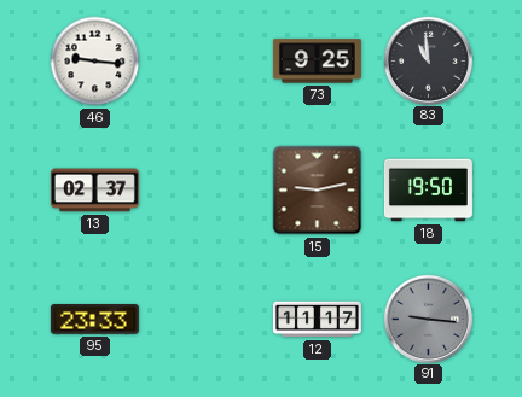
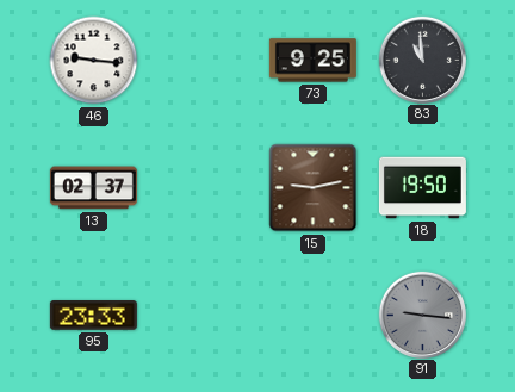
12: 11:17 -> none
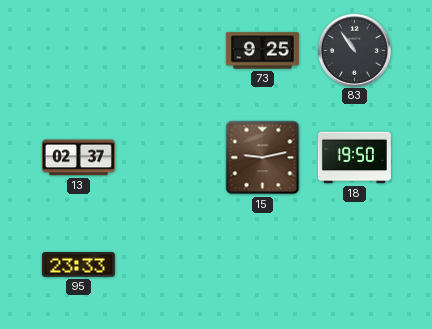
46: 9:16 -> none
83: 10:59 -> 10:54
91: 9:16 -> none
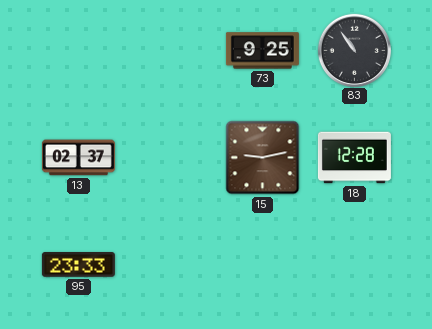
18: 19:50 -> 12:28
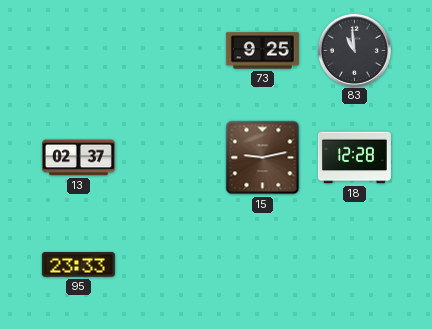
83: 10:54 -> 10:59
